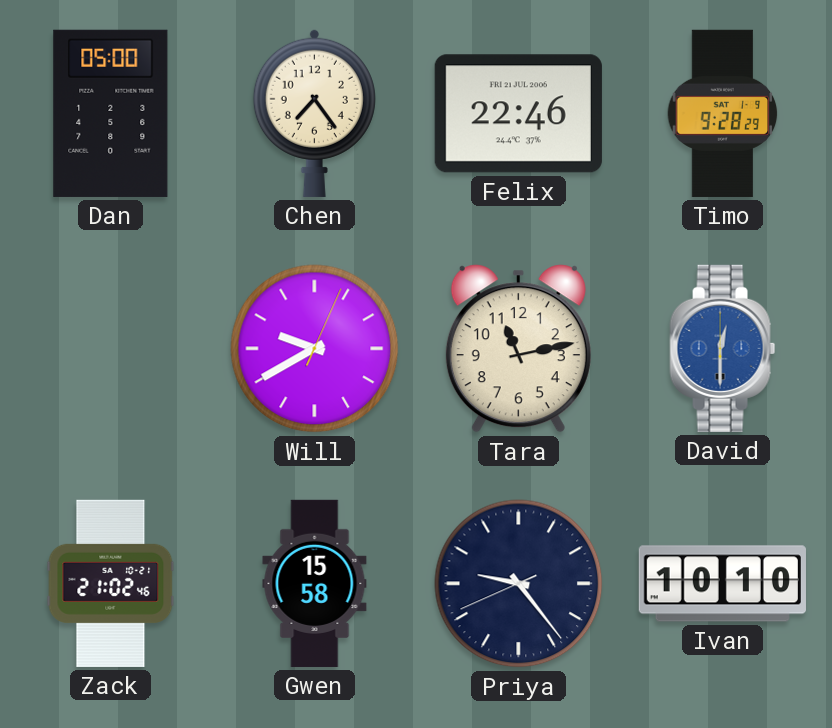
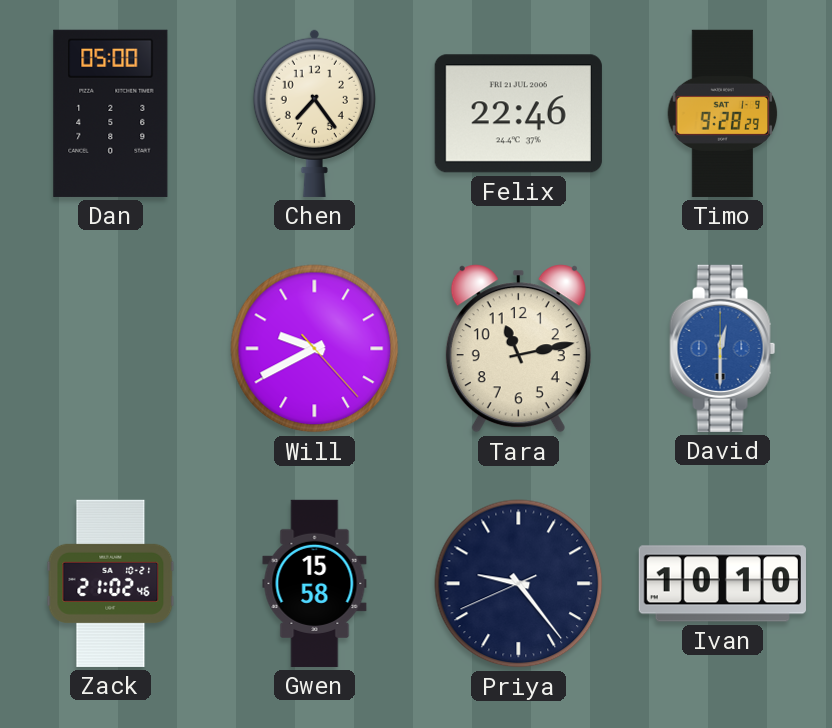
Will: 9:40:04 -> 9:40:23
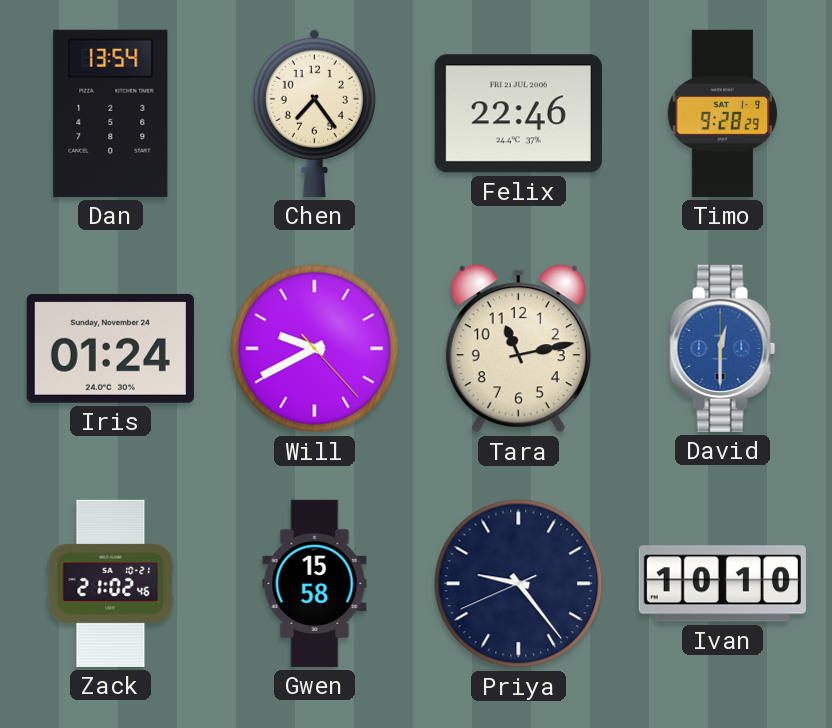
Dan: 05:00 -> 13:54
Iris: none -> 01:24
